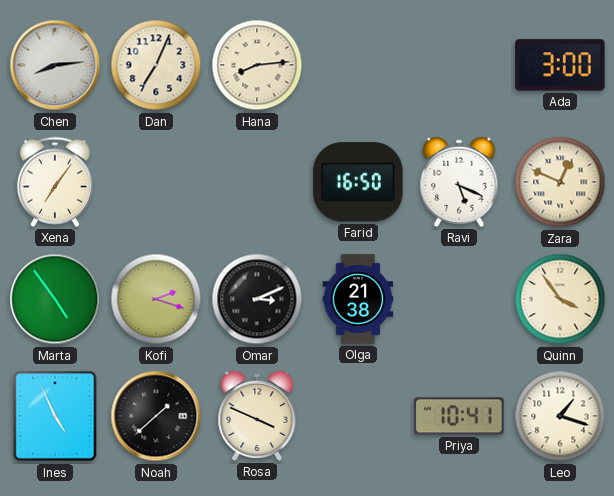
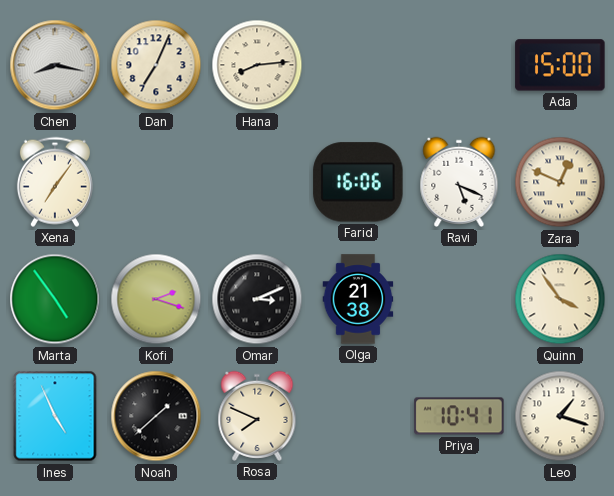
Chen: 8:14 -> 8:17
Ada: 3:00 -> 15:00
Farid: 16:50 -> 16:06
Rosa: 3:49 -> 7:49
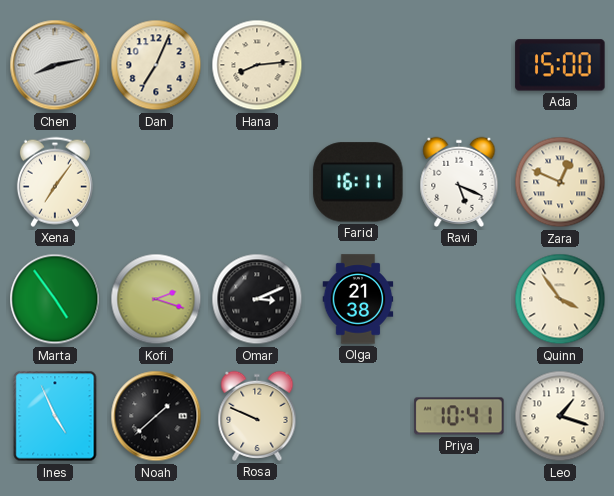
Chen: 8:17 -> 8:13
Farid: 16:06 -> 16:11
Rosa: 7:49 -> 9:49
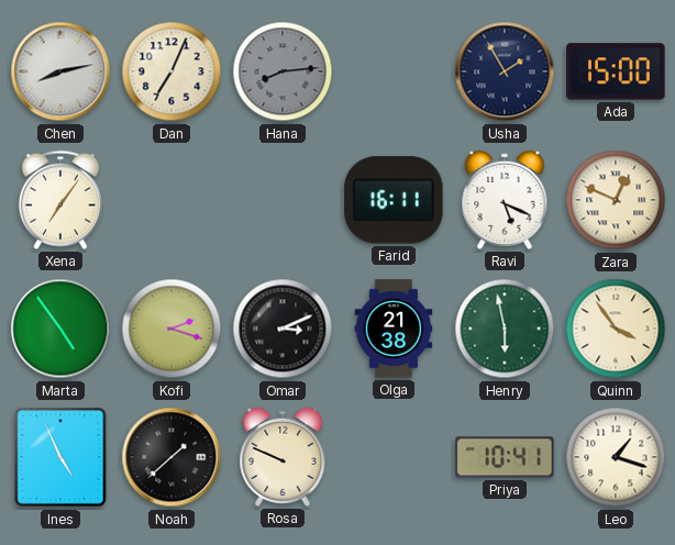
Hana dial: cream -> grey
Usha: none -> 1:55
Henry: none -> 5:58
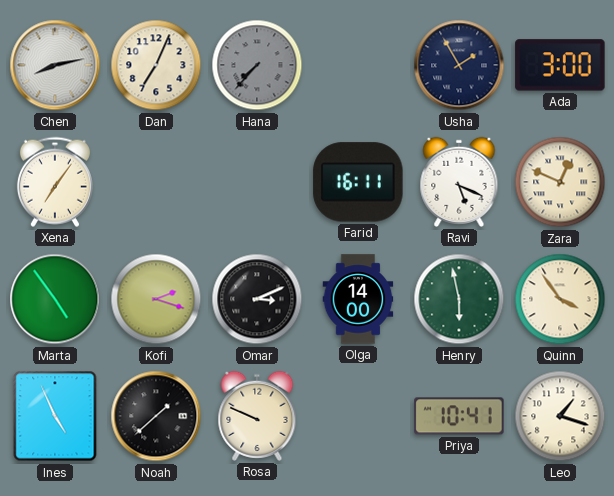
Hana: 8:14 -> 7:37
Ada: 15:00 -> 3:00
Olga: 21:38 -> 14:00
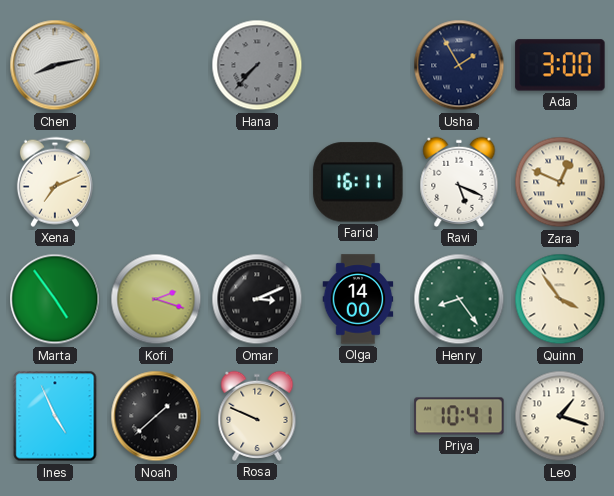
Dan: 7:04 -> none
Xena: 7:06 -> 7:11
Henry: 5:58 -> 8:24
